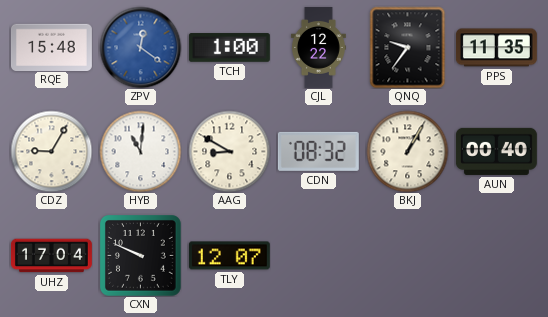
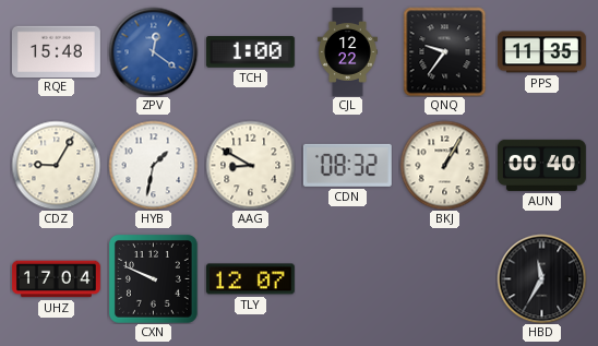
HYB: 11:01 -> 1:32
HBD: none -> 11:35
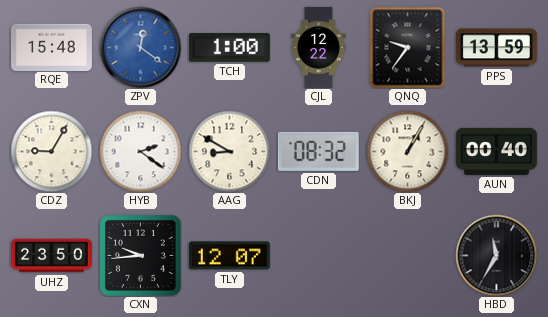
PPS: 11:35 -> 13:59
HYB: 1:32 -> 2:21
UHZ: 17:04 -> 23:50
CXN: 9:49 -> 9:44
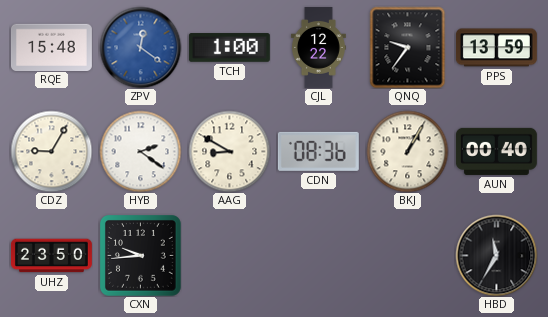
CDN: 08:32 -> 08:36
TLY: 12:07 -> none
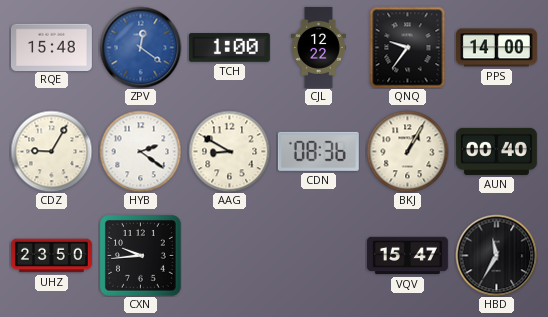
PPS: 13:59 -> 14:00
VQV: none -> 15:47
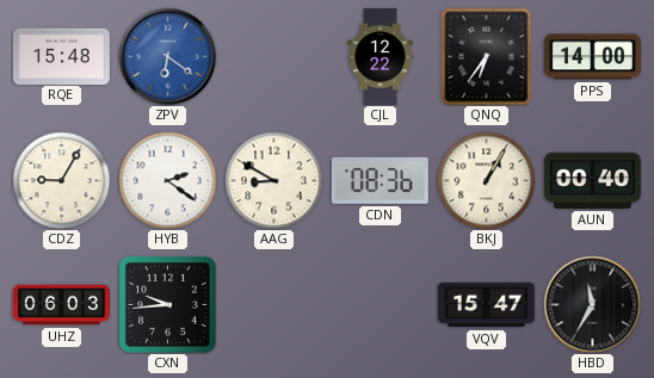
ZPV: 12:21 -> 6:21
TCH: 1:00 -> none
QNQ: 9:36 -> 6:36
UHZ: 23:50 -> 06:03
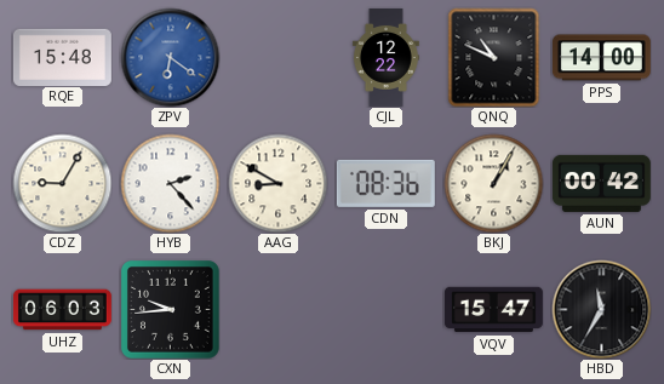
QNQ: 6:36 -> 10:49
HYB: 2:21 -> 2:23
AUN: 00:40 -> 00:42
